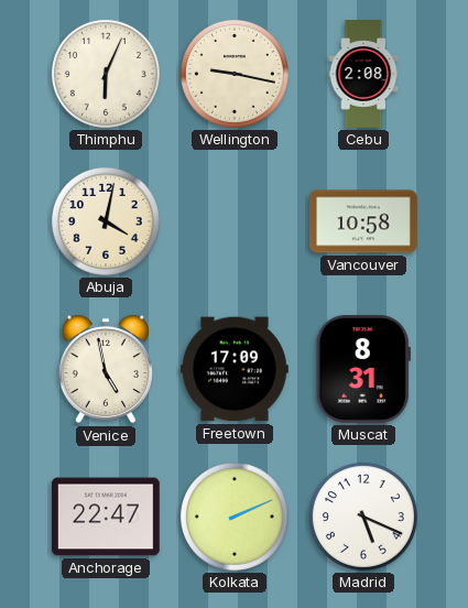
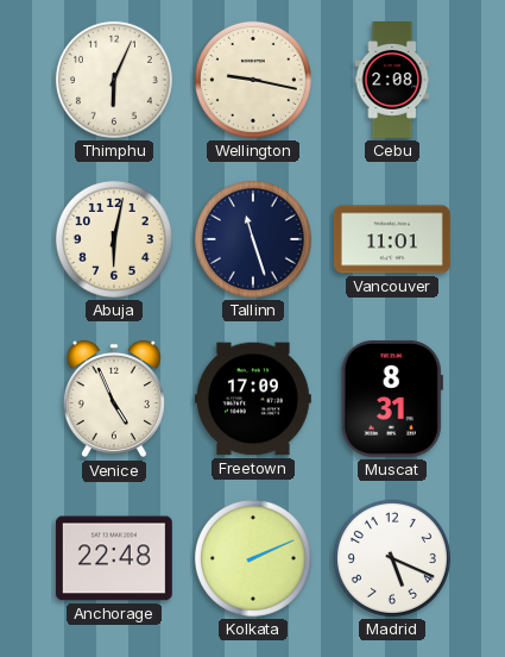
Abuja: 4:02 -> 6:02
Tallinn: none -> 11:27
Vancouver: 10:58 -> 11:01
Venice: 4:58 -> 4:56
Anchorage: 22:47 -> 22:48
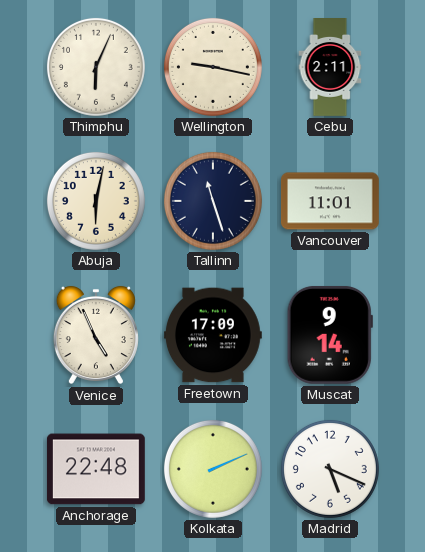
Cebu: 2:08 -> 2:11
Muscat: 8:31 -> 9:14
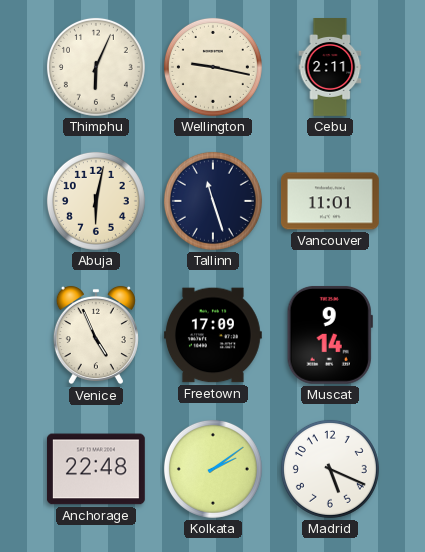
Kolkata: 2:11 -> 2:09
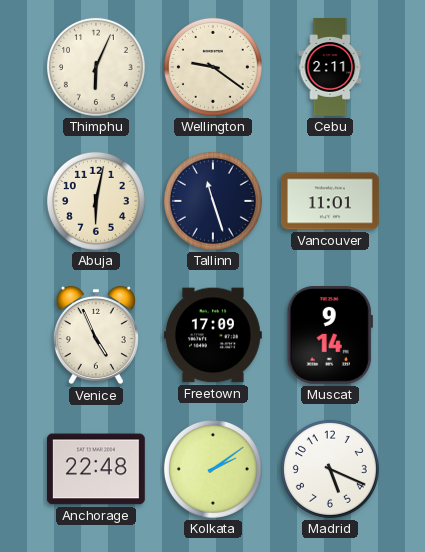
Wellington: 9:17 -> 9:21
